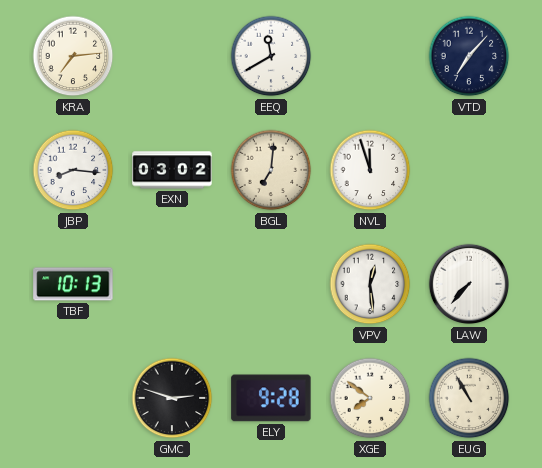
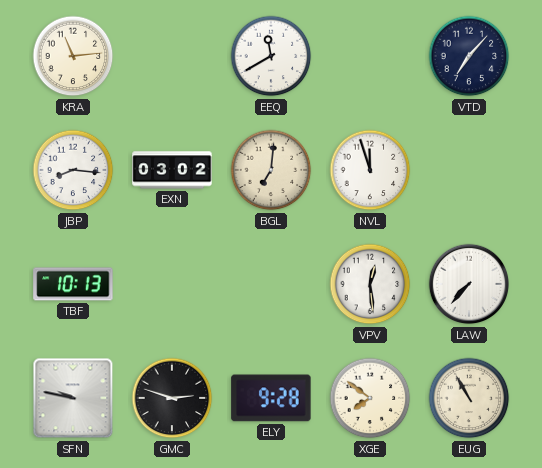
KRA: 7:14 -> 11:14
SFN: none -> 9:47
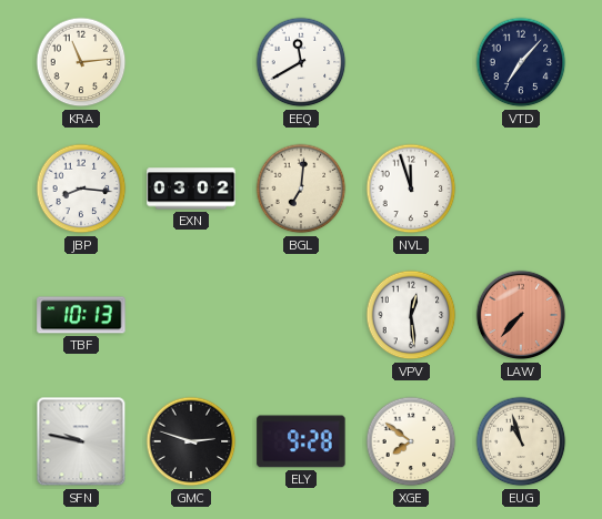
LAW dial: white -> salmon
EUG: 10:55 -> 10:57
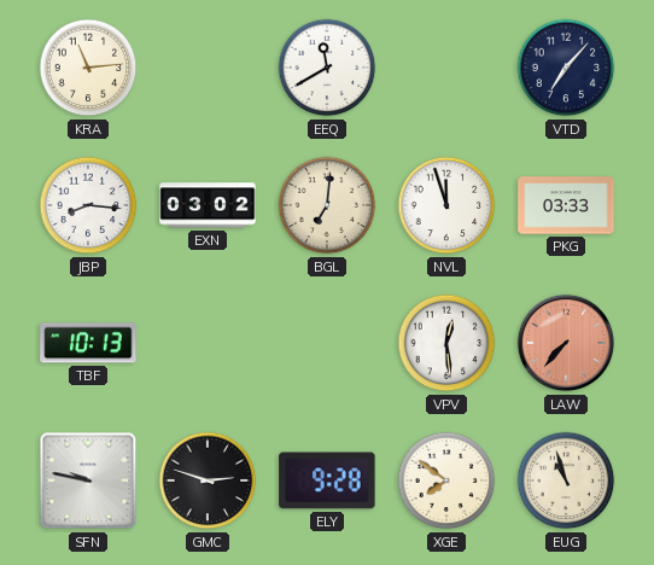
PKG: none -> 03:33
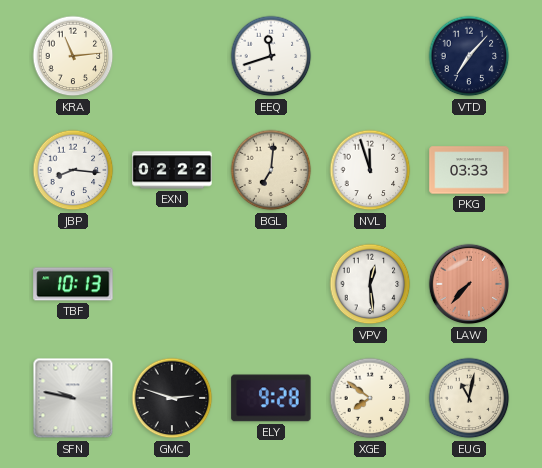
EEQ: 11:40 -> 11:42
EXN: 03:02 -> 02:22
EUG: 10:57 -> 11:02
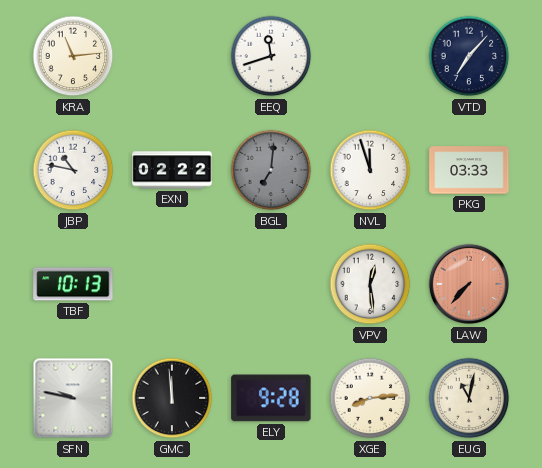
JBP: 8:16 -> 10:47
BGL dial: cream -> grey
GMC: 2:48 -> 11:59
XGE: 7:51 -> 8:14
